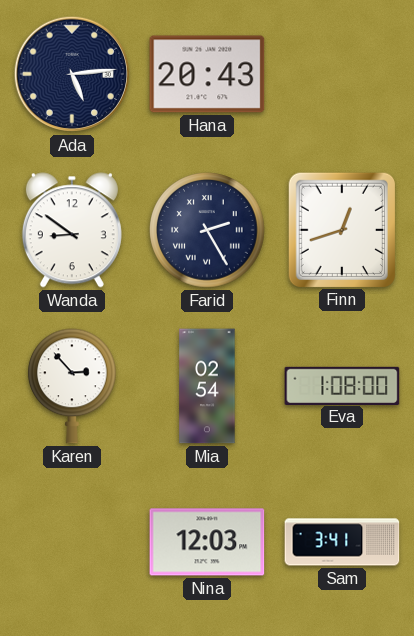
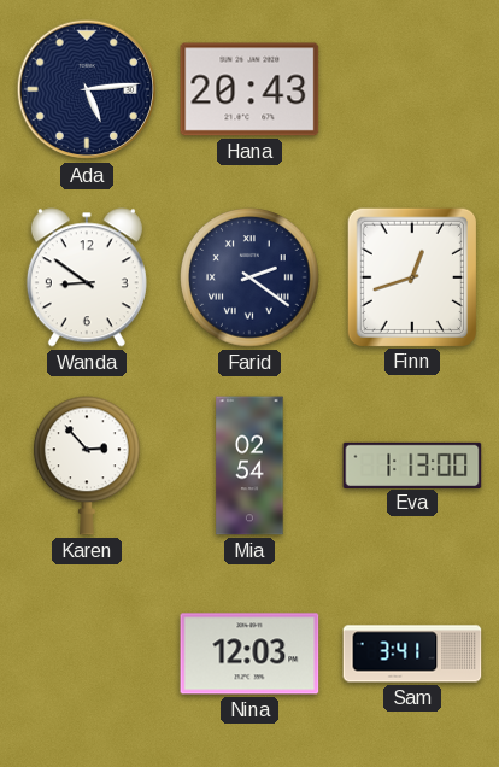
Farid: 2:25 -> 2:21
Eva: 1:08 -> 1:13
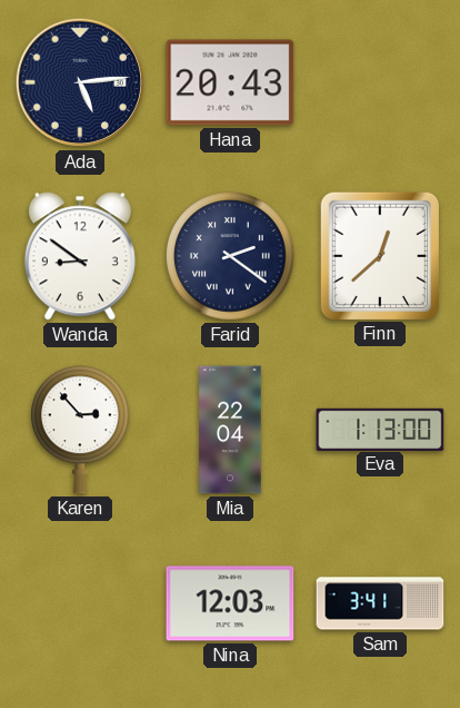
Finn: 12:42 -> 12:38
Mia: 02:54 -> 22:04
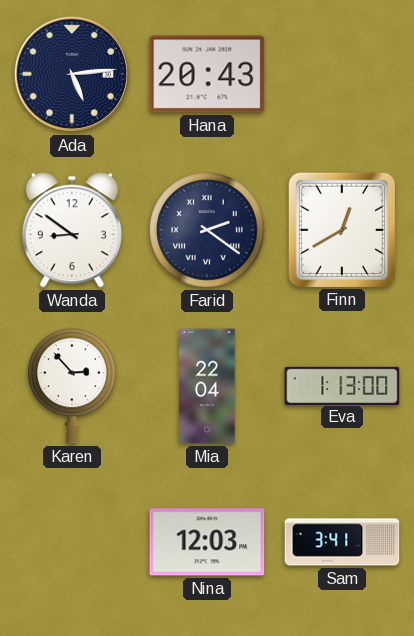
Finn: 12:38 -> 12:40
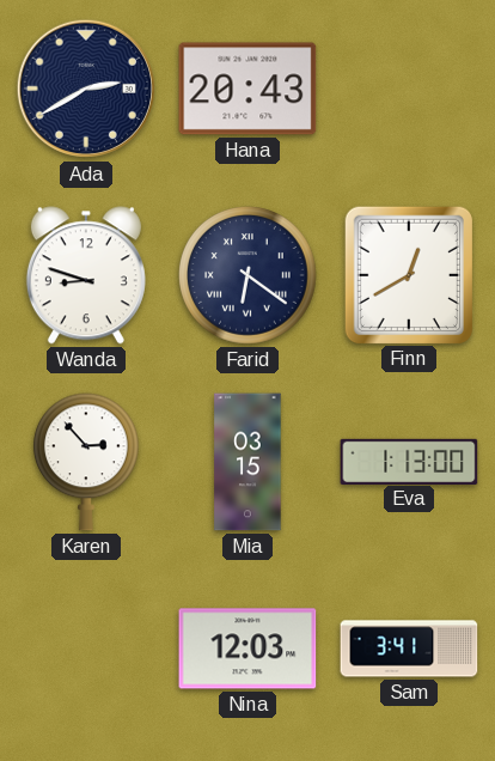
Ada: 5:14 -> 2:40
Wanda: 8:51 -> 8:48
Farid: 2:21 -> 6:21
Mia: 22:04 -> 03:15
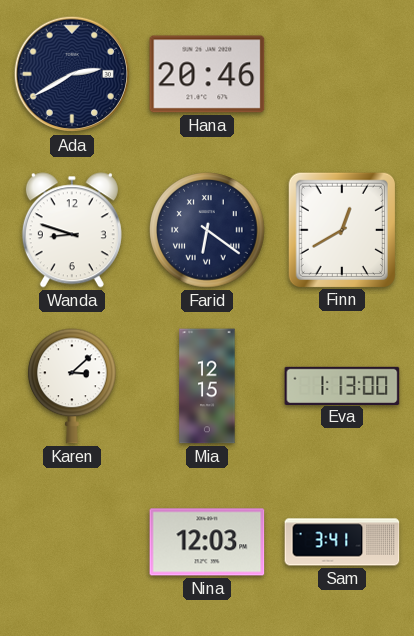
Hana: 20:43 -> 20:46
Karen: 2:53 -> 3:08
Mia: 03:15 -> 12:15
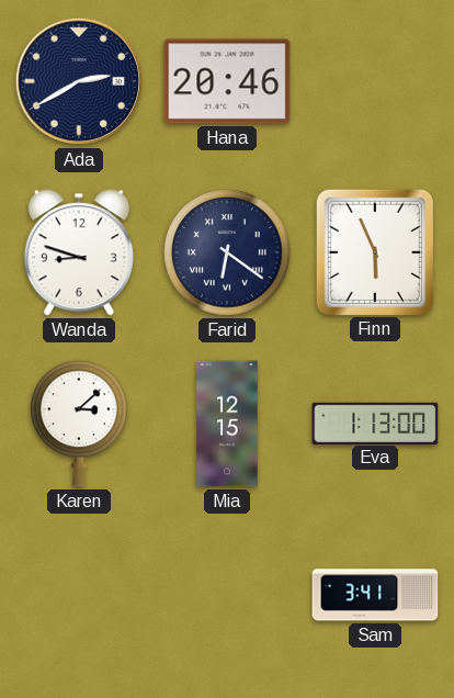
Finn: 12:40 -> 5:56
Nina: 12:03 -> none
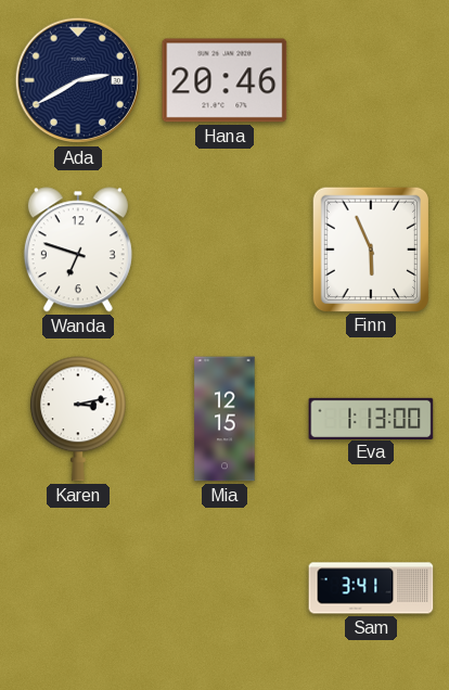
Wanda: 8:48 -> 6:48
Farid: 6:21 -> none
Karen: 3:08 -> 3:13
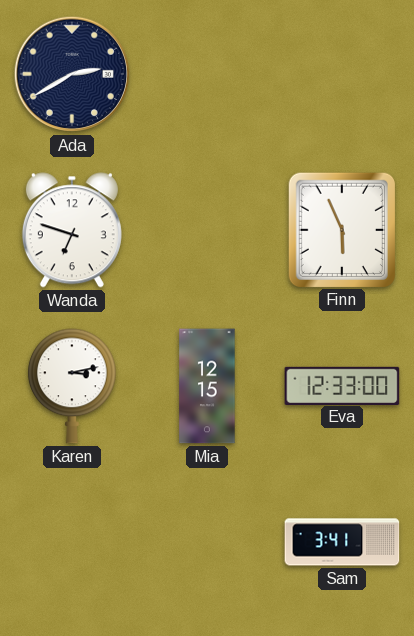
Hana: 20:46 -> none
Eva: 1:13 -> 12:33
